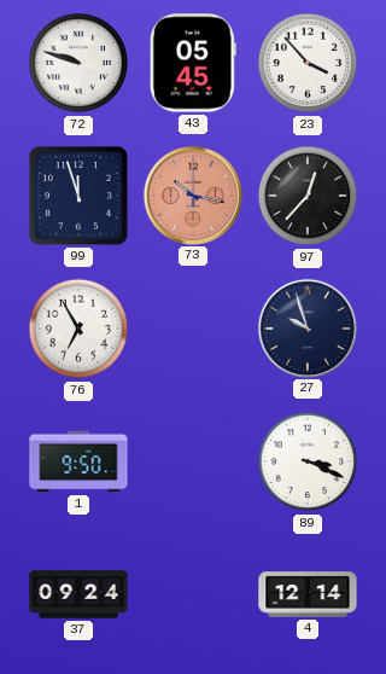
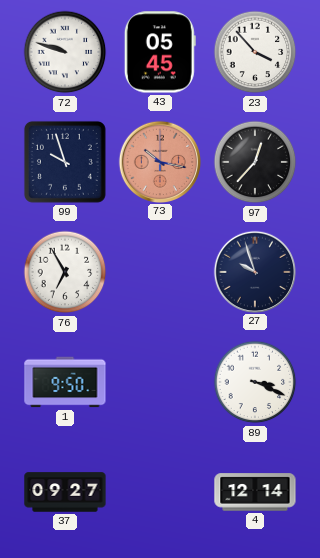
99: 11:57 -> 9:57
37: 09:24 -> 09:27
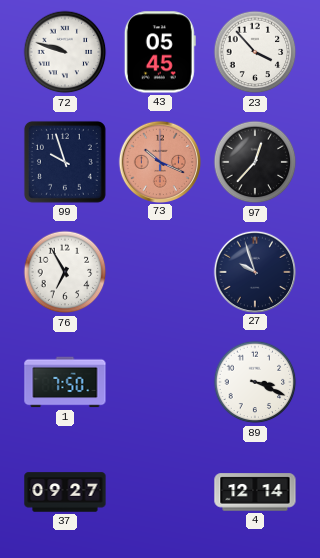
73: 10:17 -> 10:19
1: 9:50 -> 7:50
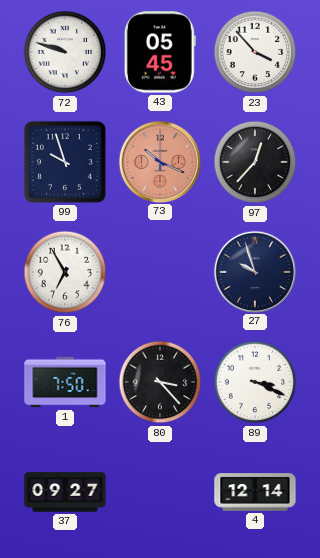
80: none -> 3:23
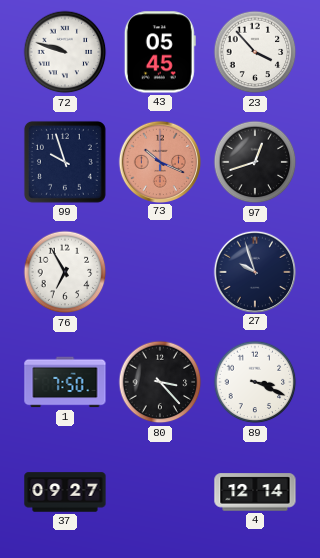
97: 12:37 -> 12:42
